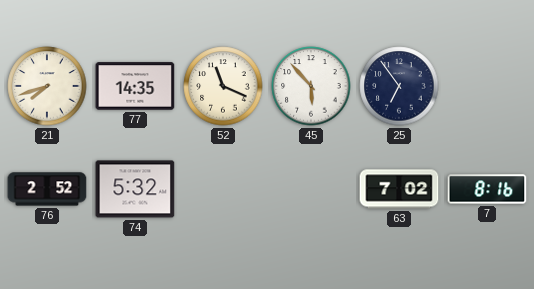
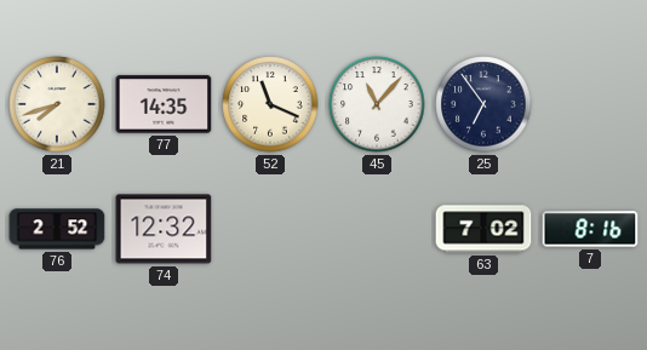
45: 5:53 -> 11:07
74: 5:32 -> 12:32
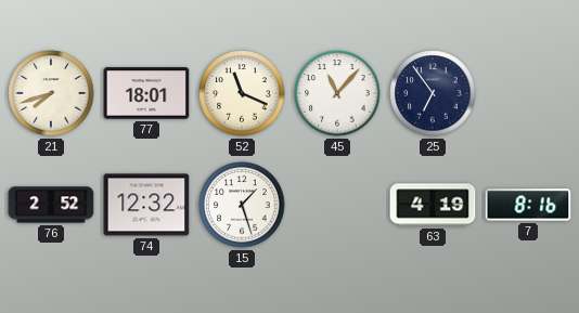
77: 14:35 -> 18:01
15: none -> 1:27
63: 7:02 -> 4:19
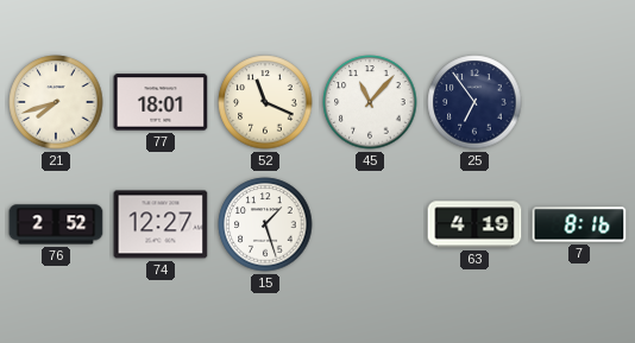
74: 12:32 -> 12:27
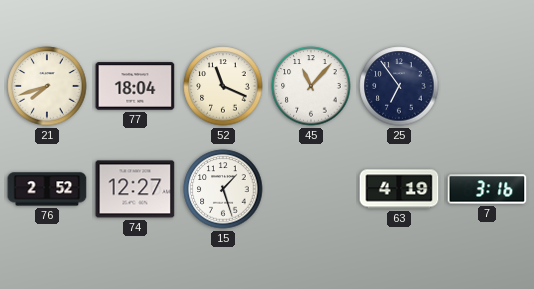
77: 18:01 -> 18:04
7: 8:16 -> 3:16
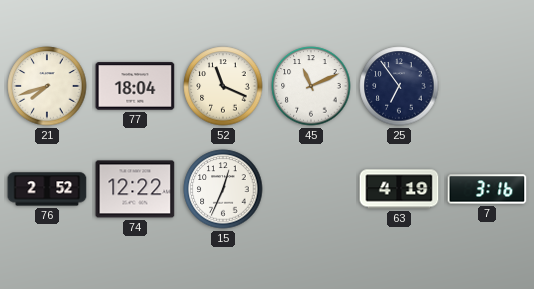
45: 11:07 -> 11:11
74: 12:27 -> 12:22
15: 1:27 -> 12:34
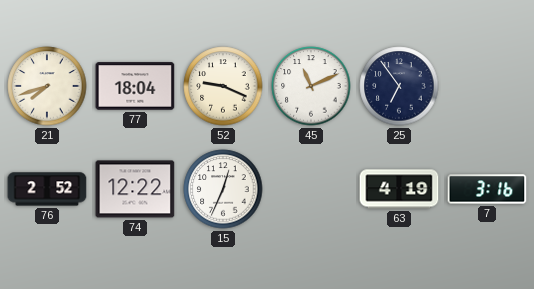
52: 11:19 -> 9:19
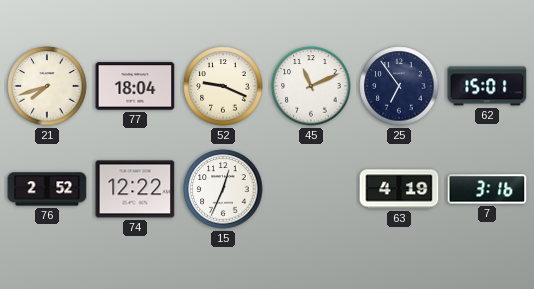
62: none -> 15:01
